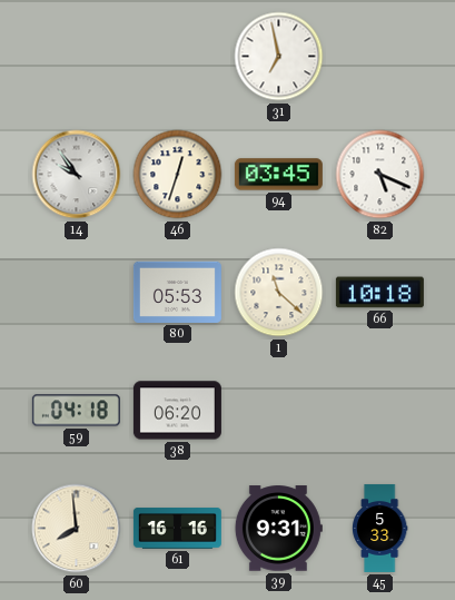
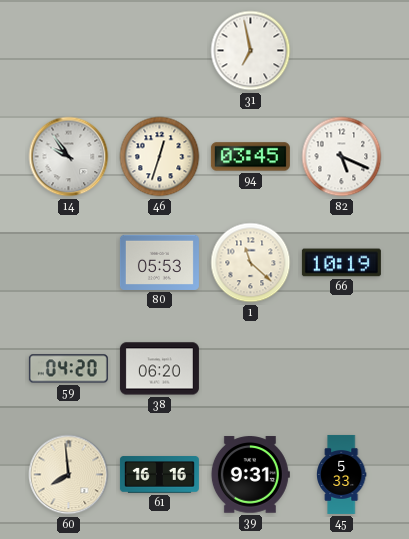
66: 10:18 -> 10:19
59: 04:18 -> 04:20
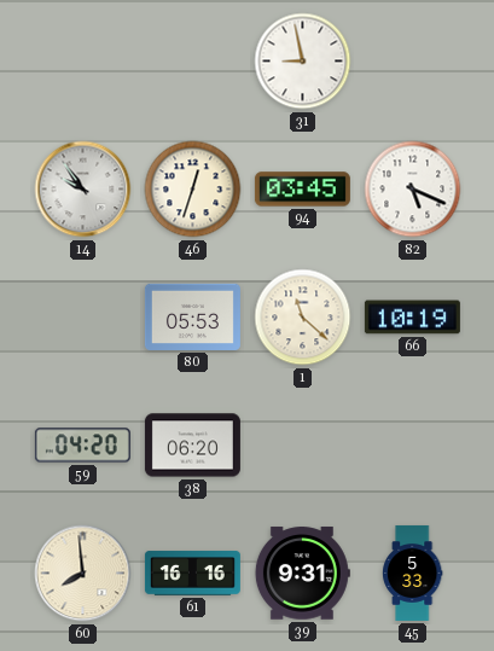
31: 6:58 -> 8:58
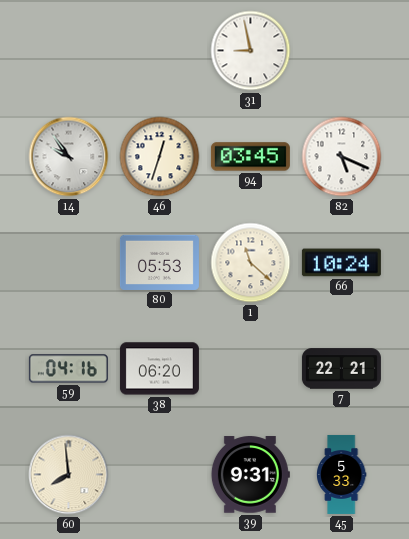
66: 10:19 -> 10:24
59: 04:20 -> 04:16
7: none -> 22:21
61: 16:16 -> none
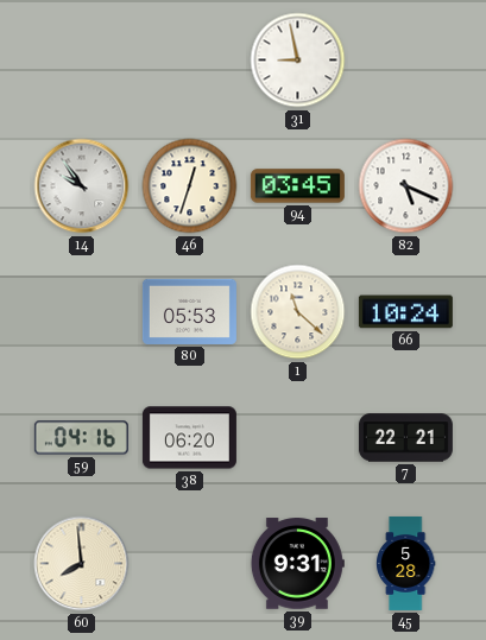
45: 5:33 -> 5:28
